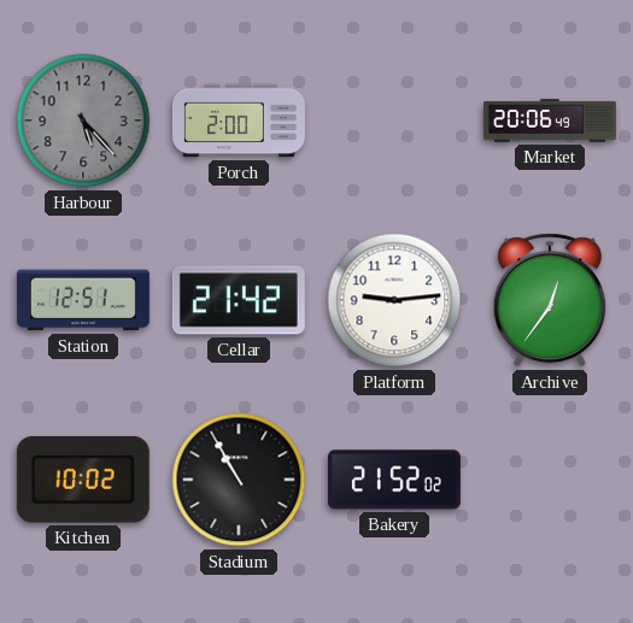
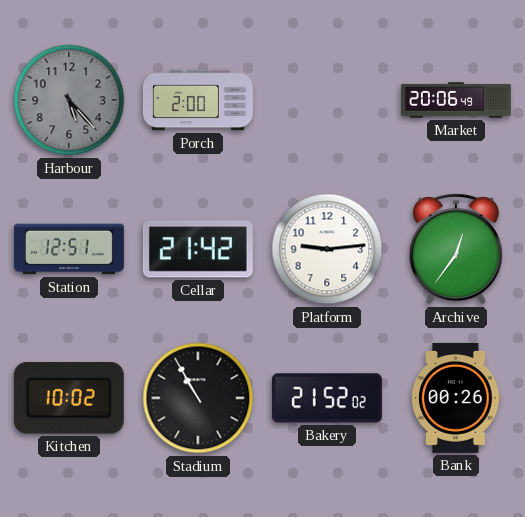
Bank: none -> 00:26
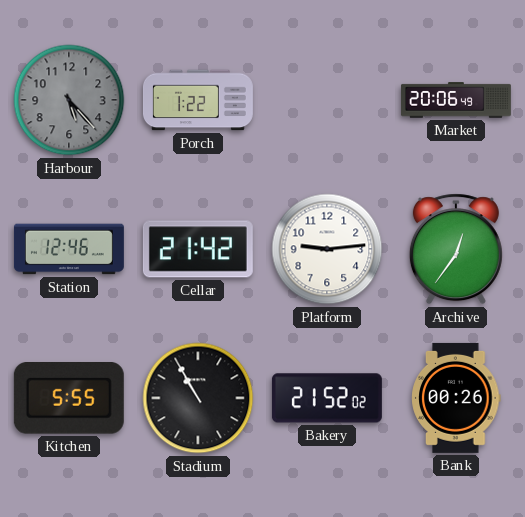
Porch: 2:00 -> 1:22
Station: 12:51 -> 12:46
Kitchen: 10:02 -> 5:55
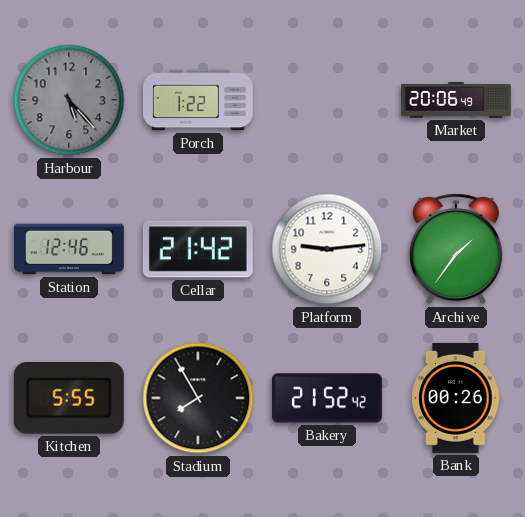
Archive: 12:36 -> 1:36
Stadium: 10:55 -> 7:55
Bakery: 21:52:02 -> 21:52:42
